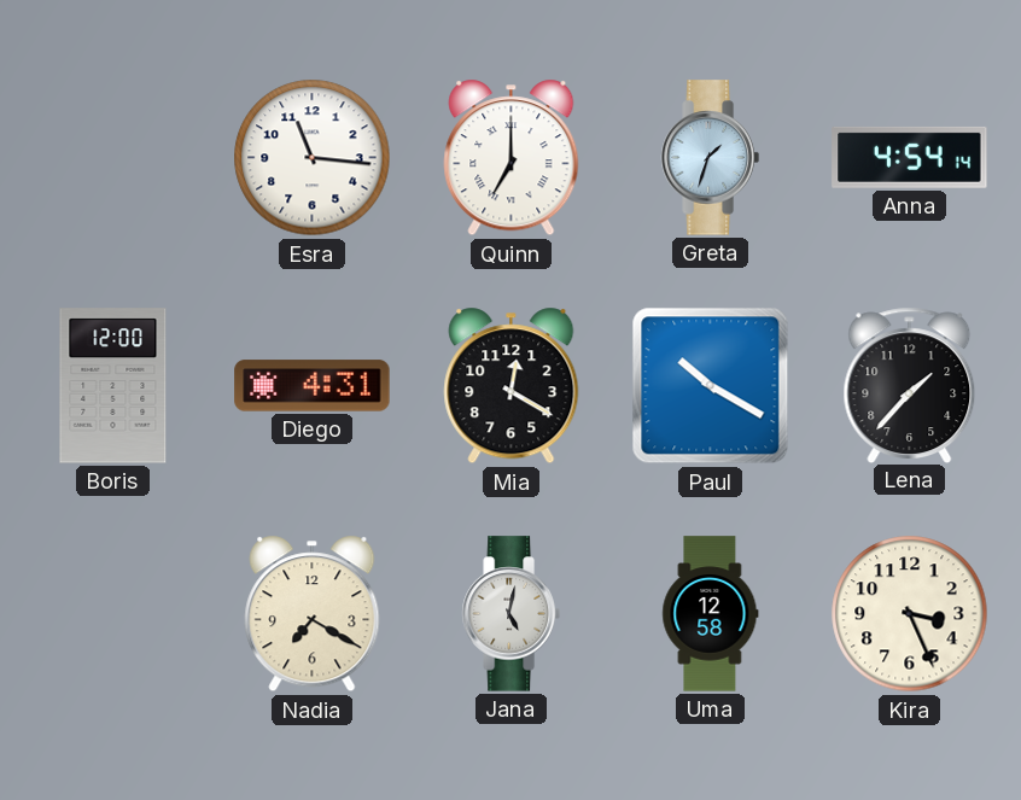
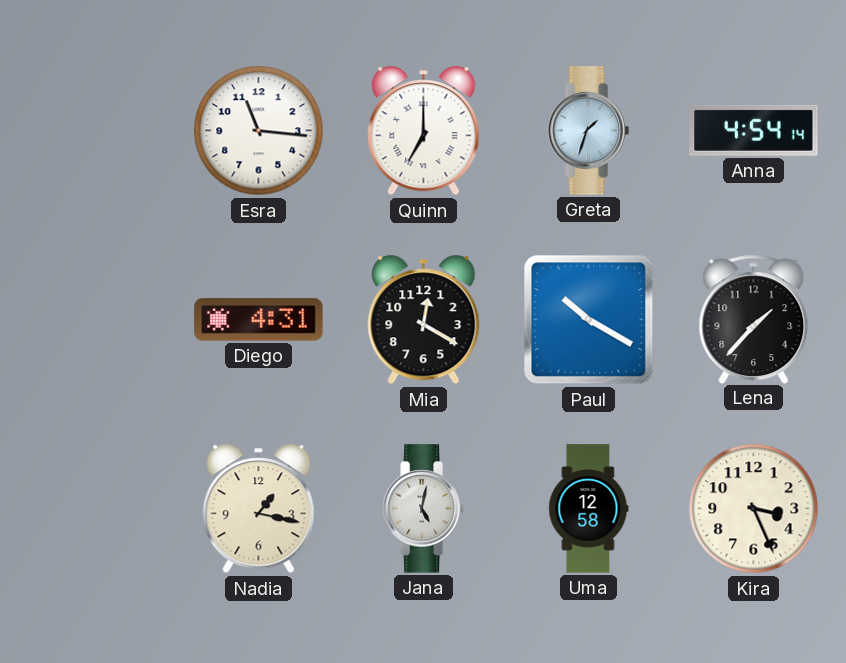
Boris: 12:00 -> none
Nadia: 7:20 -> 1:17
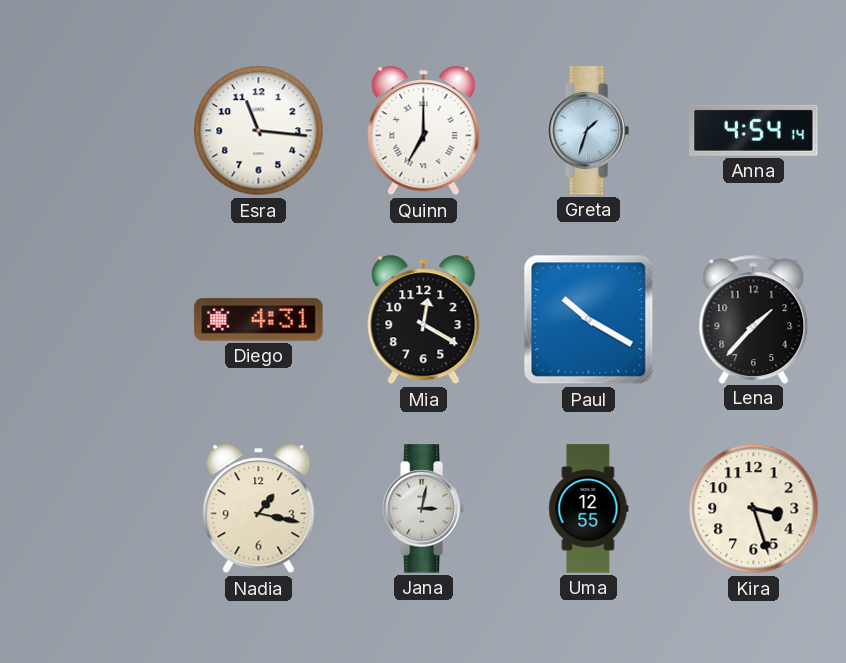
Jana: 5:02 -> 3:02
Uma: 12:58 -> 12:55
Kira: 3:26 -> 3:27
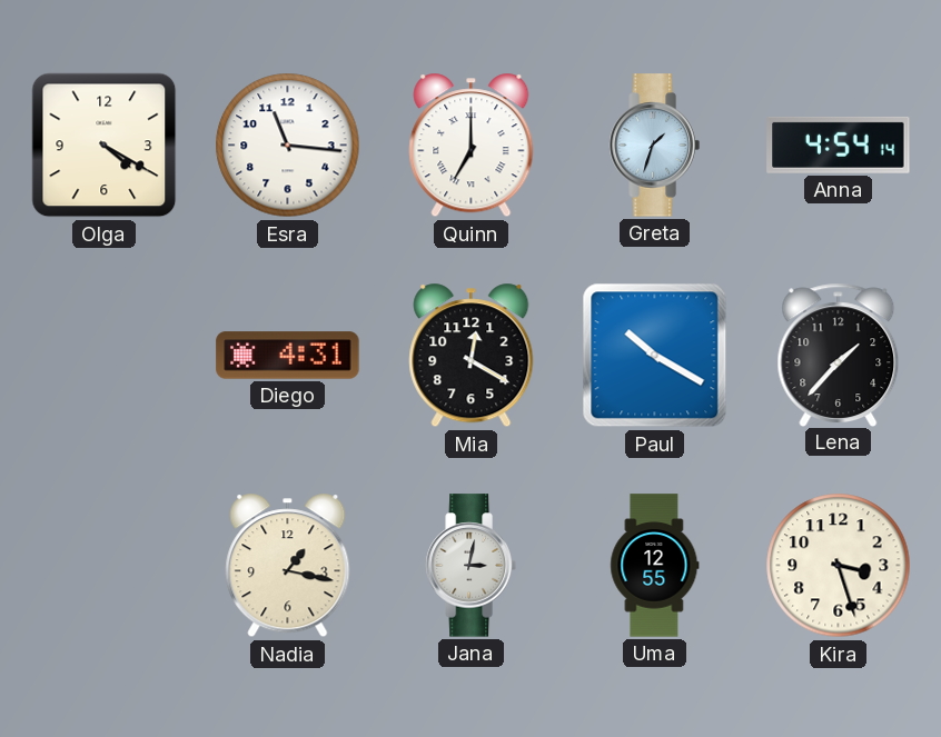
Olga: none -> 4:20
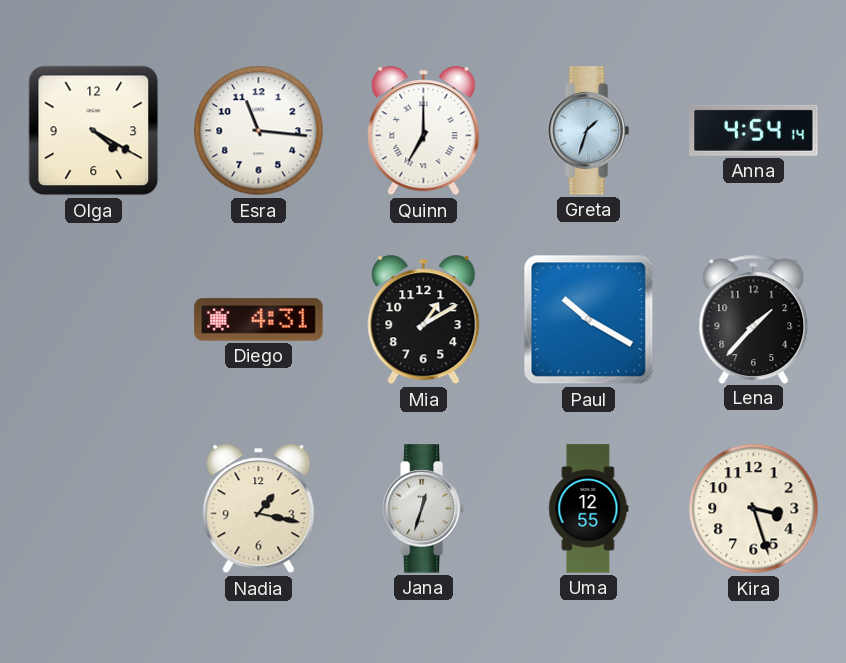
Mia: 12:20 -> 1:10
Jana: 3:02 -> 12:33
